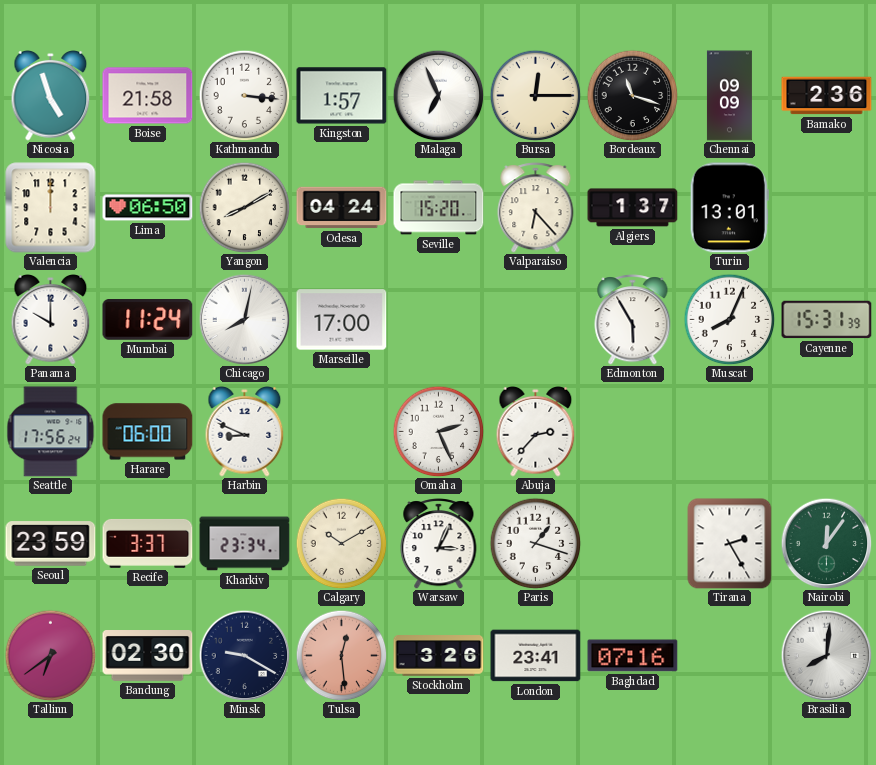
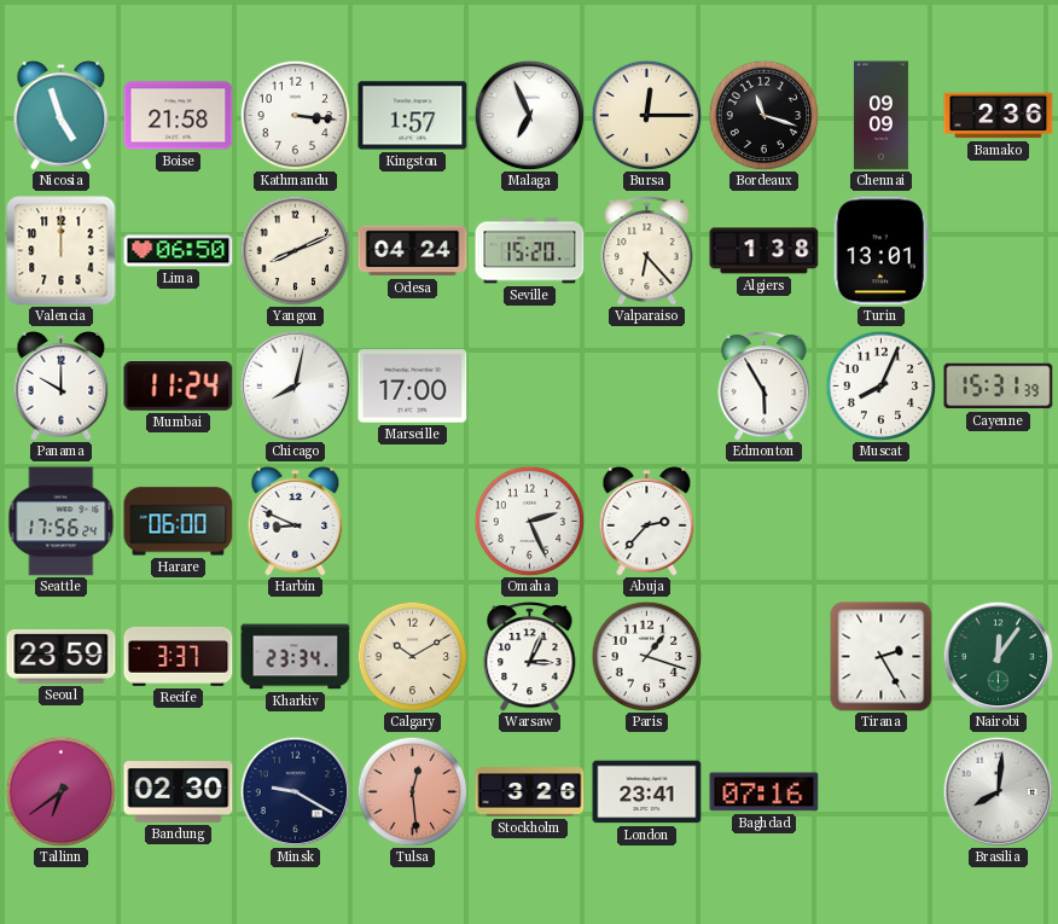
Yangon: 8:10 -> 8:11
Algiers: 1:37 -> 1:38
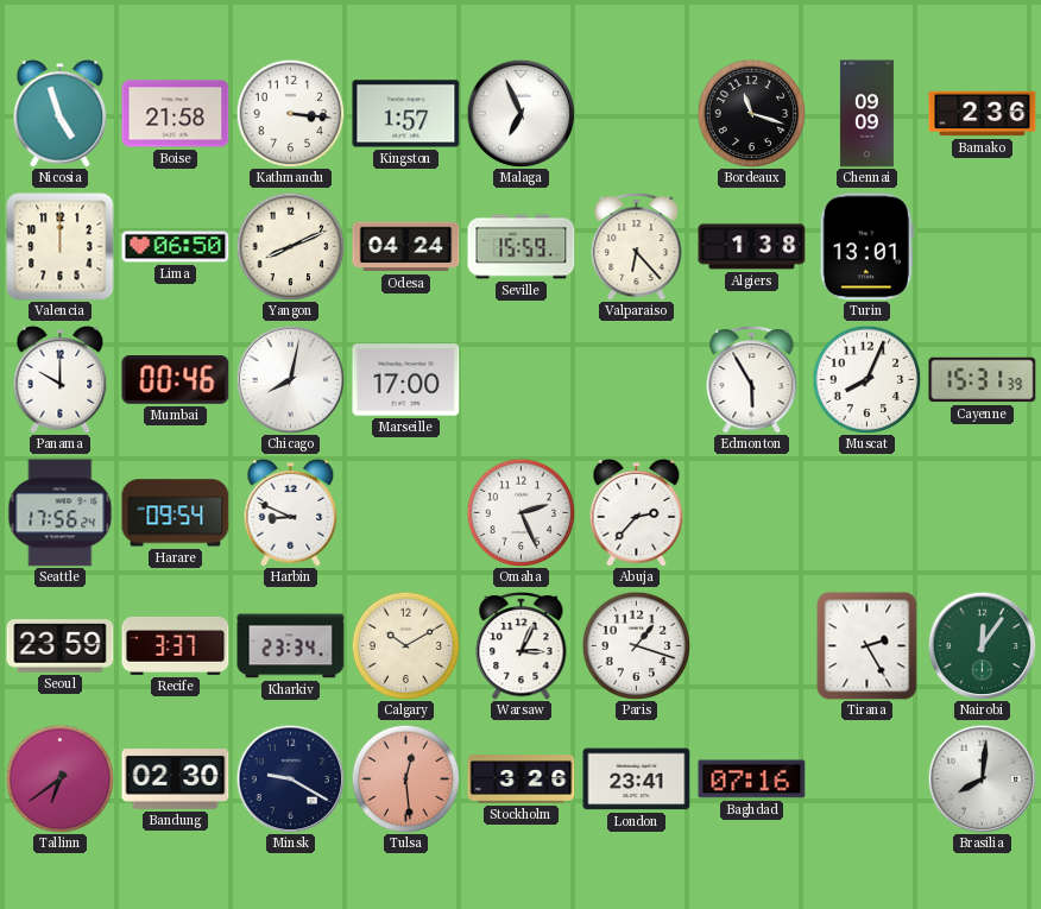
Bursa: 12:15 -> none
Seville: 15:20 -> 15:59
Mumbai: 11:24 -> 00:46
Harare: 06:00 -> 09:54
